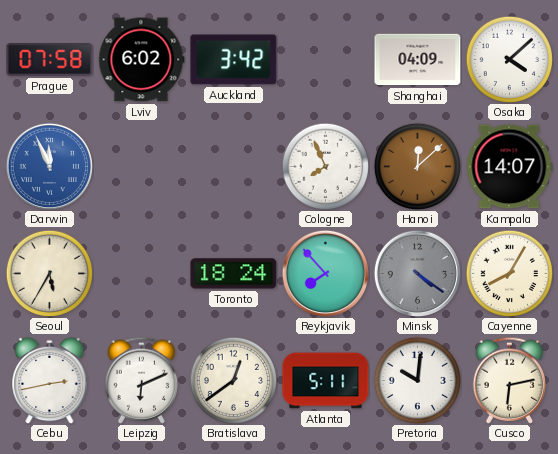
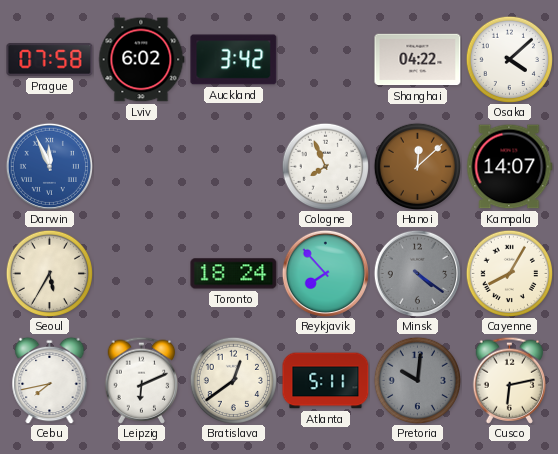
Shanghai: 04:09 -> 04:22
Cebu: 2:43 -> 7:43
Pretoria dial: white -> grey
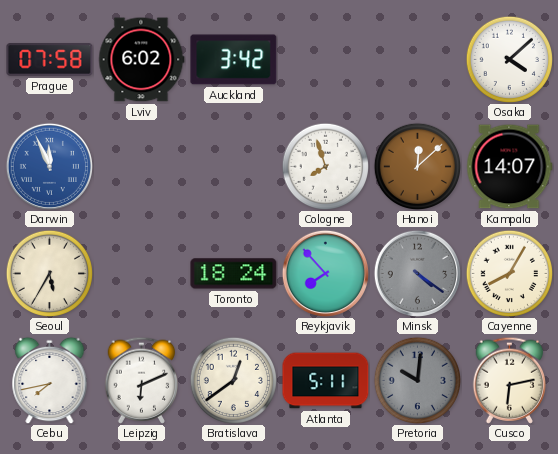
Shanghai: 04:22 -> none
Cologne: 7:56 -> 7:57
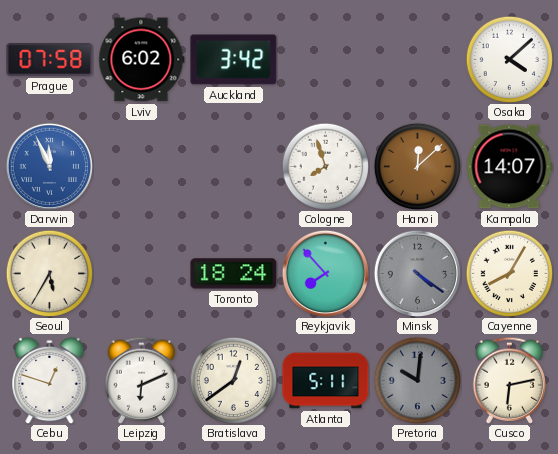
Cebu: 7:43 -> 12:48
